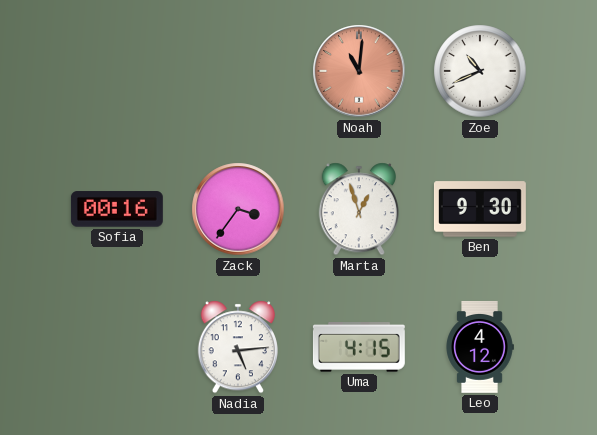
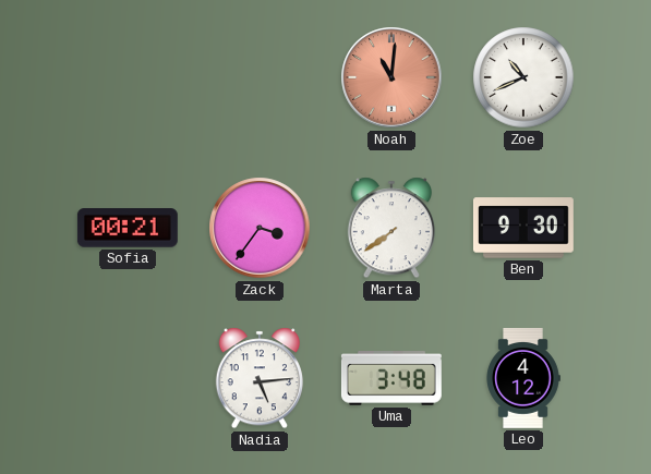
Sofia: 00:16 -> 00:21
Marta: 12:57 -> 7:39
Uma: 4:15 -> 3:48
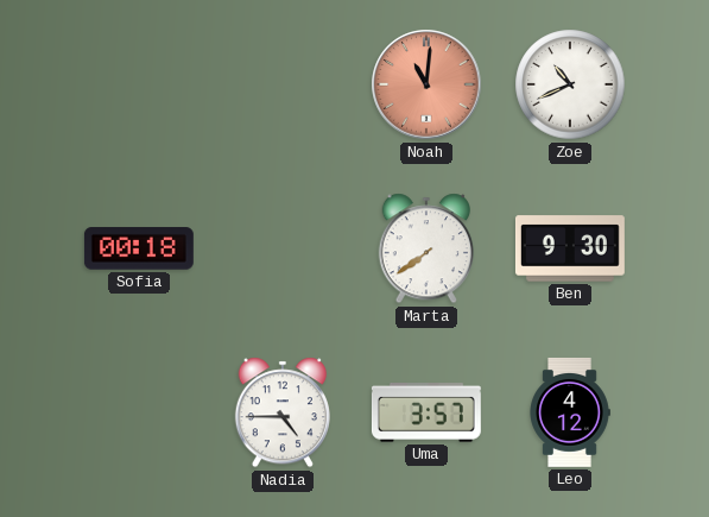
Sofia: 00:21 -> 00:18
Zack: 3:36 -> none
Nadia: 5:14 -> 4:45
Uma: 3:48 -> 3:57
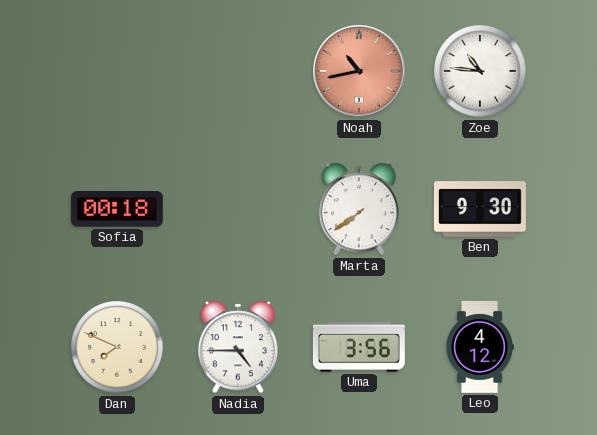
Noah: 11:01 -> 10:43
Zoe: 10:41 -> 10:46
Dan: none -> 7:49
Uma: 3:57 -> 3:56
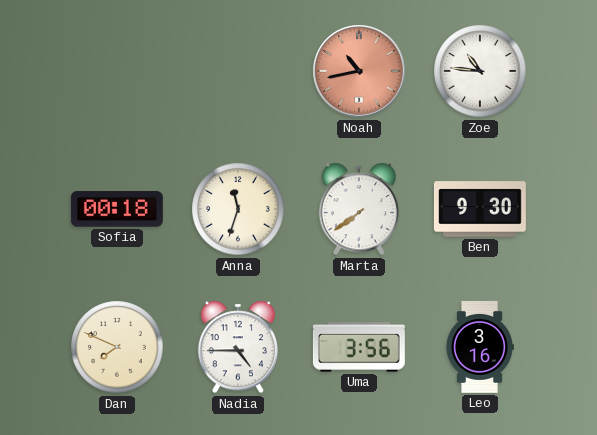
Anna: none -> 11:33
Leo: 4:12 -> 3:16
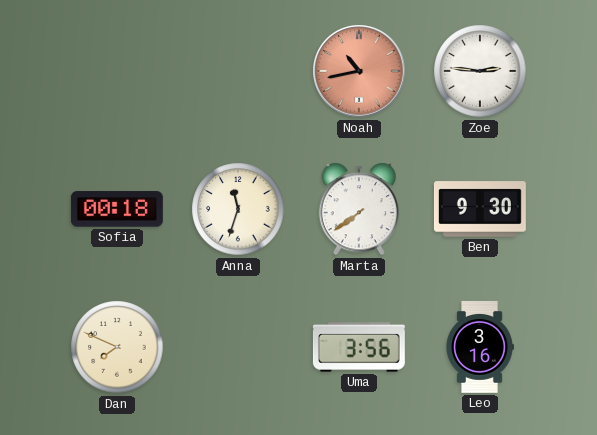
Zoe: 10:46 -> 2:46
Nadia: 4:45 -> none
